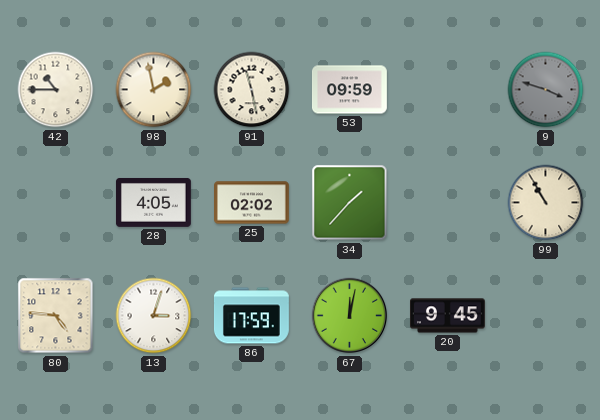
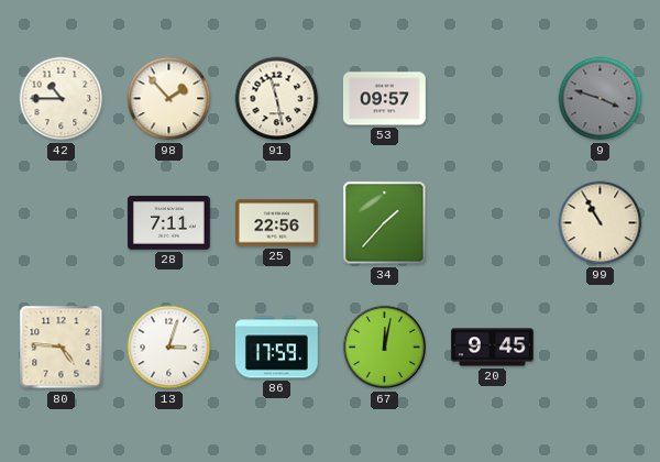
98: 1:58 -> 1:53
53: 09:59 -> 09:57
28: 4:05 -> 7:11
25: 02:02 -> 22:56
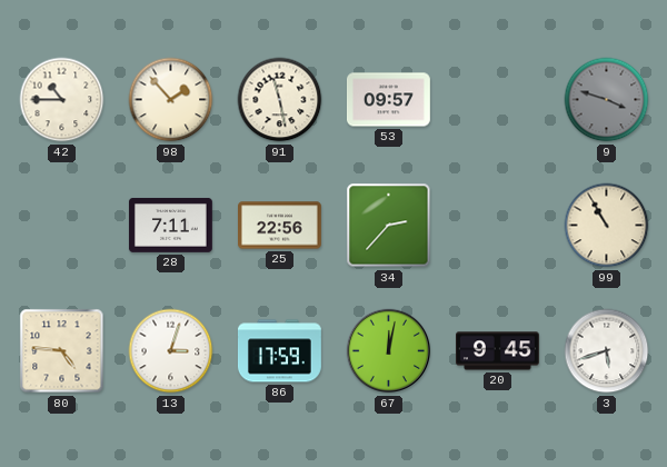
34: 1:37 -> 2:37
3: none -> 5:42
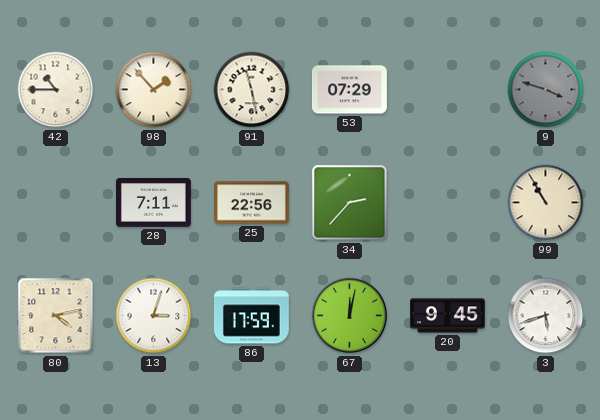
53: 09:57 -> 07:29
80: 4:46 -> 4:13
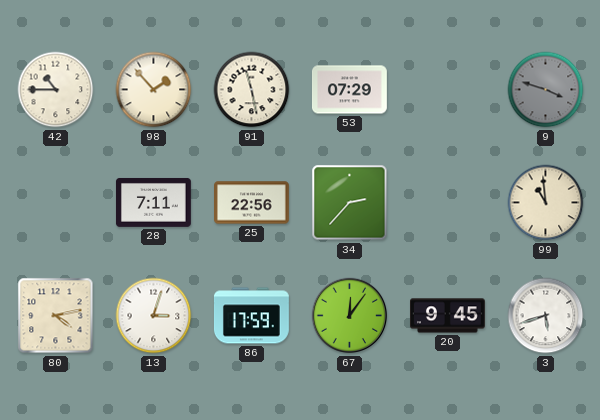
99: 10:55 -> 10:59
67: 12:02 -> 12:06
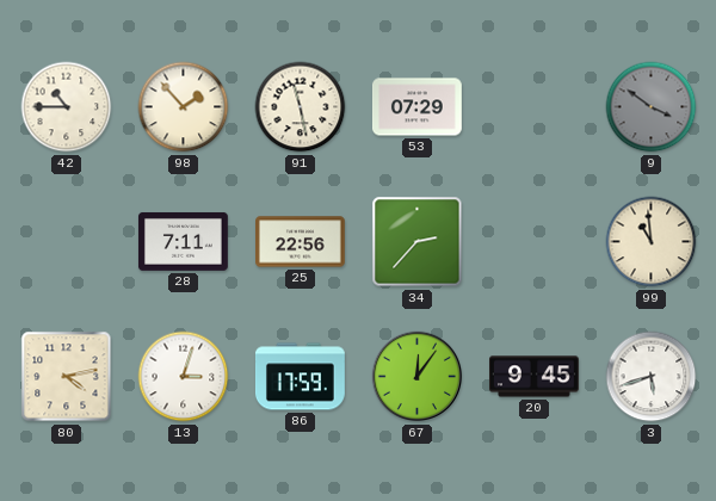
9: 3:48 -> 3:51
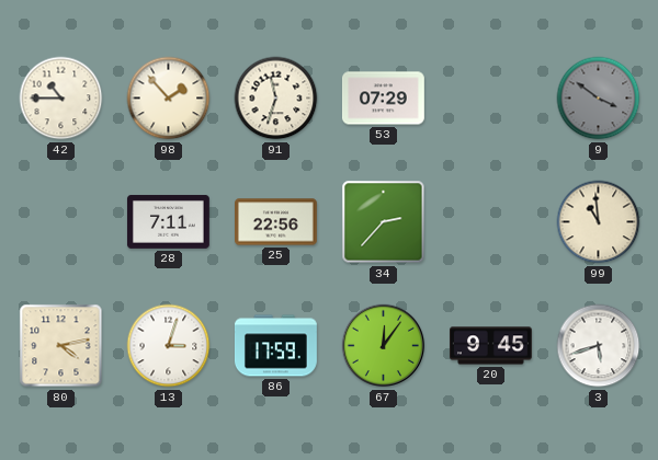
91: 11:28 -> 11:33
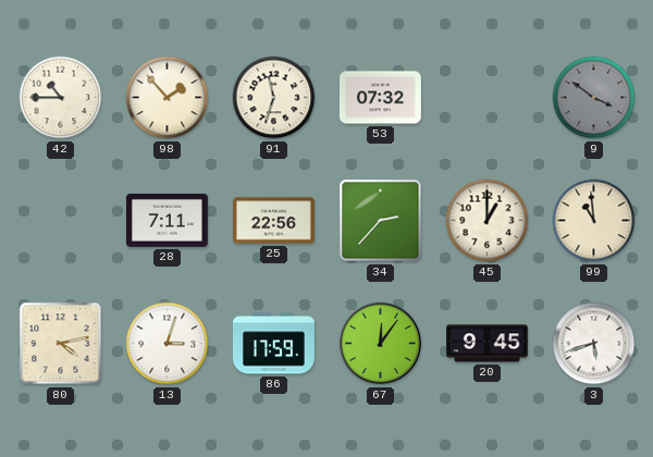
53: 07:29 -> 07:32
45: none -> 1:00
